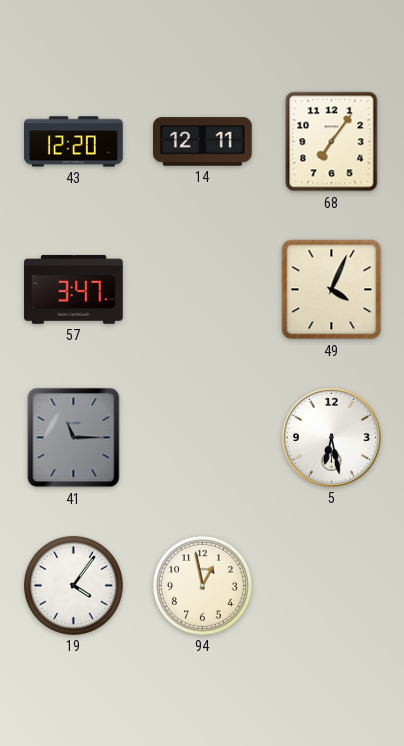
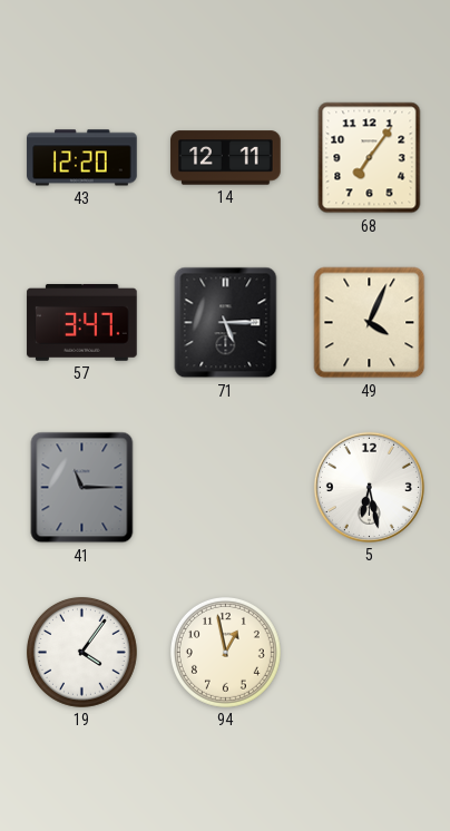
71: none -> 5:15
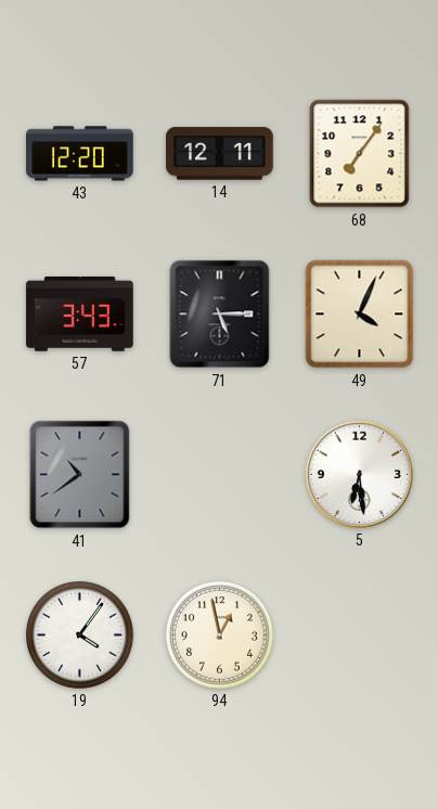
57: 3:47 -> 3:43
41: 11:15 -> 10:39
5: 6:28 -> 6:29
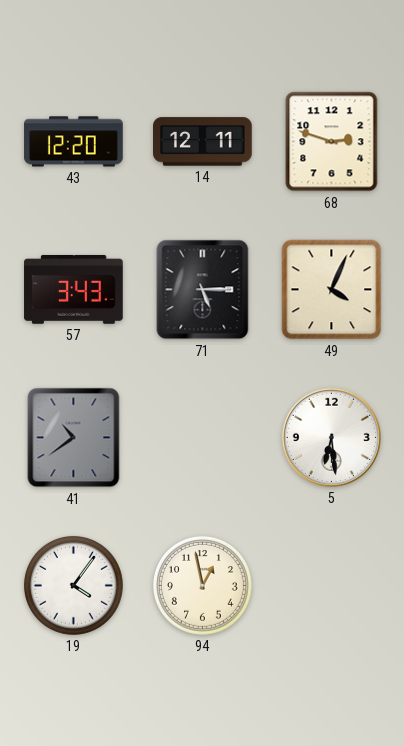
68: 7:06 -> 2:48
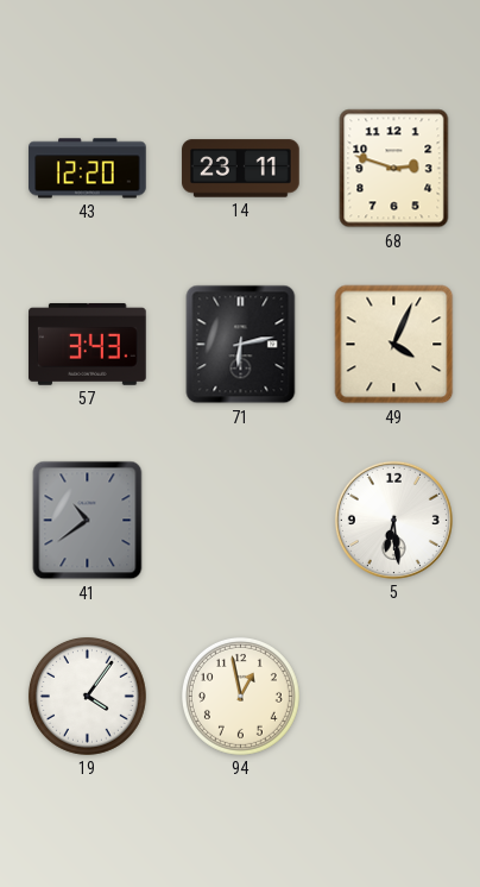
14: 12:11 -> 23:11
71: 5:15 -> 6:13
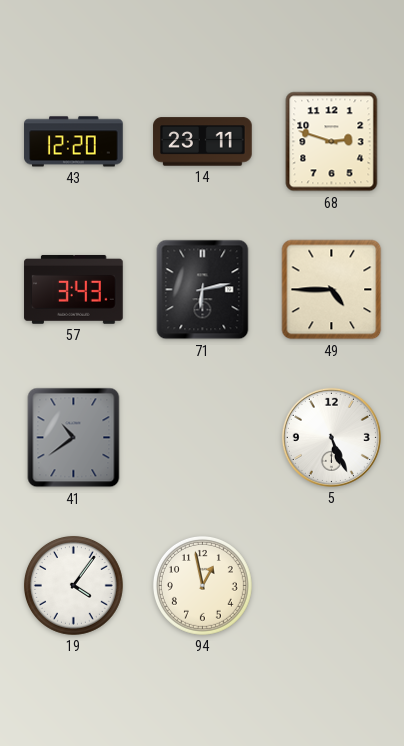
49: 4:04 -> 4:45
5: 6:29 -> 5:26
